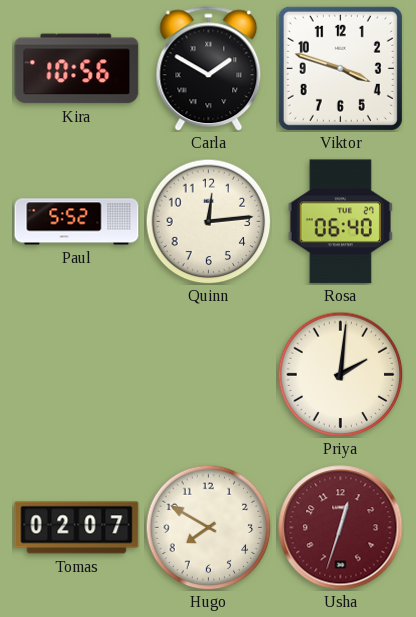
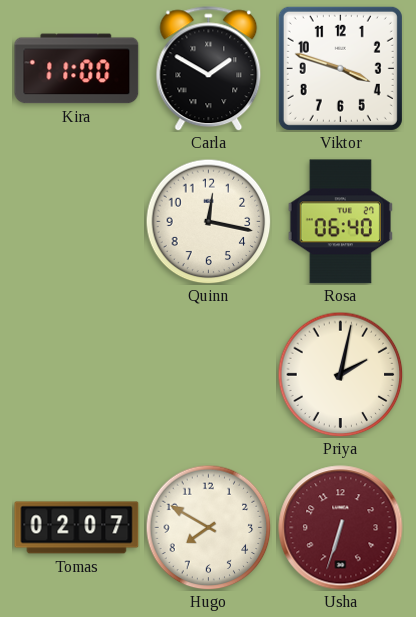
Kira: 10:56 -> 11:00
Paul: 5:52 -> none
Quinn: 12:14 -> 12:17
Priya: 2:01 -> 2:02
Usha: 12:33 -> 6:33
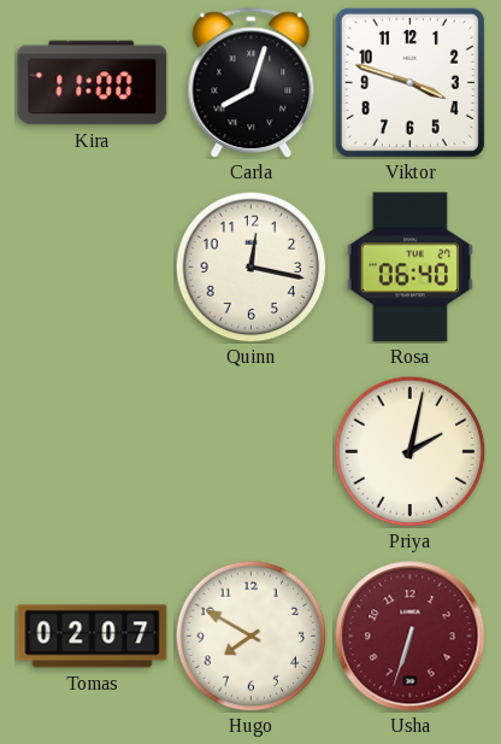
Carla: 1:50 -> 8:03
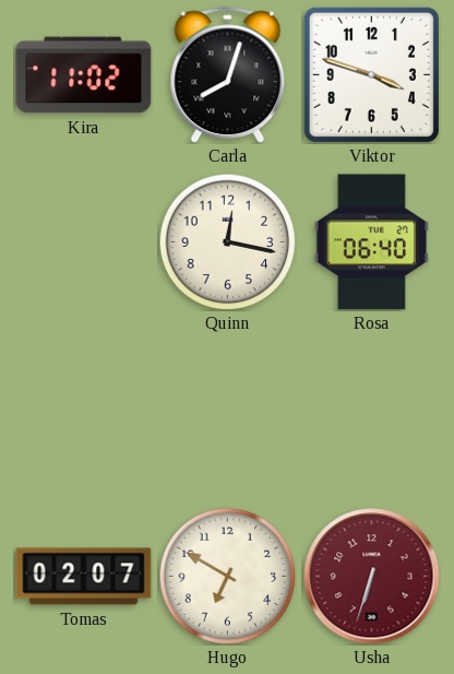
Kira: 11:00 -> 11:02
Priya: 2:02 -> none
Hugo: 7:50 -> 6:50
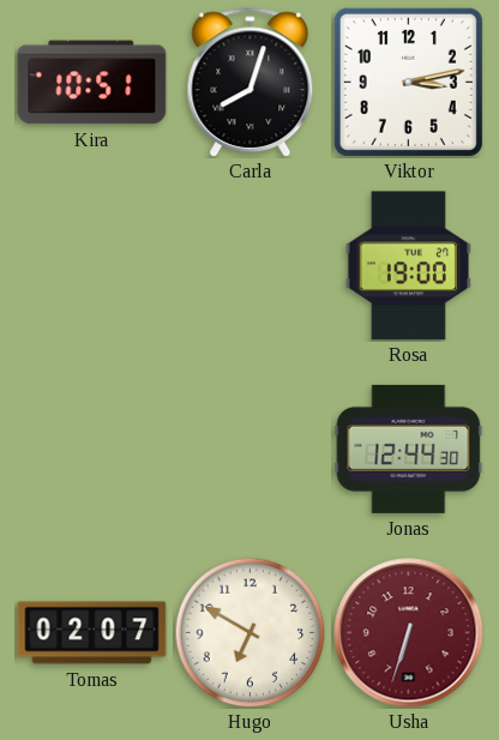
Kira: 11:02 -> 10:51
Viktor: 3:48 -> 3:13
Quinn: 12:17 -> none
Rosa: 06:40 -> 19:00
Jonas: none -> 12:44
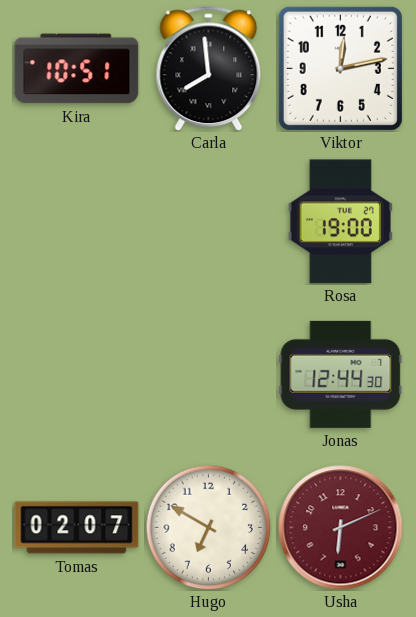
Carla: 8:03 -> 7:59
Viktor: 3:13 -> 12:13
Usha: 6:33 -> 6:11
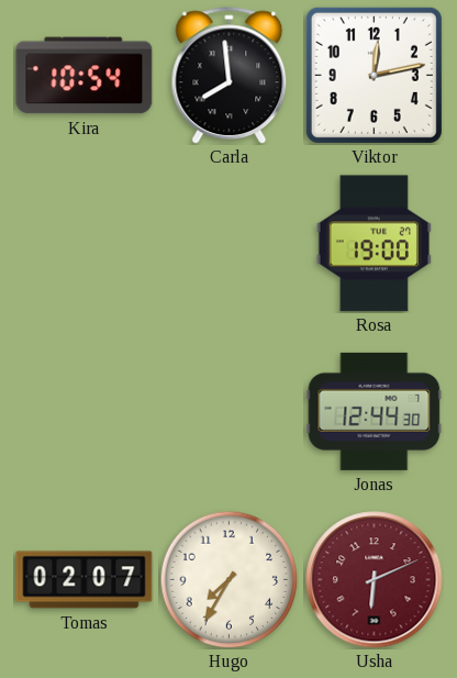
Kira: 10:51 -> 10:54
Hugo: 6:50 -> 7:35
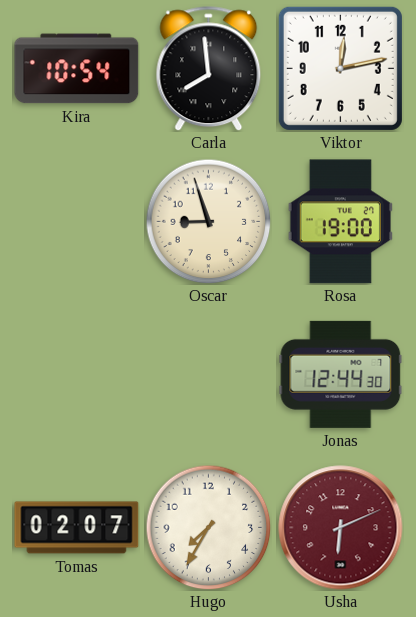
Oscar: none -> 8:57
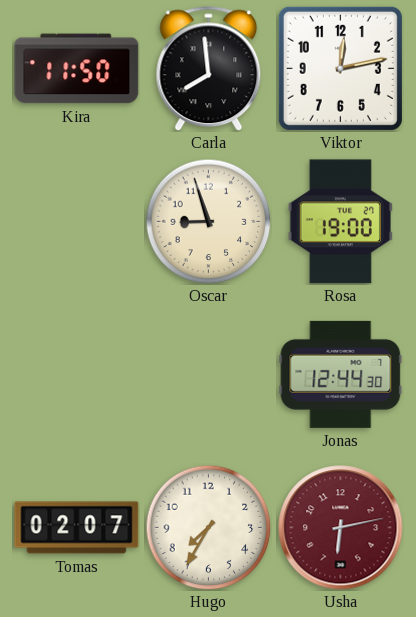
Kira: 10:54 -> 11:50
Usha: 6:11 -> 6:13
